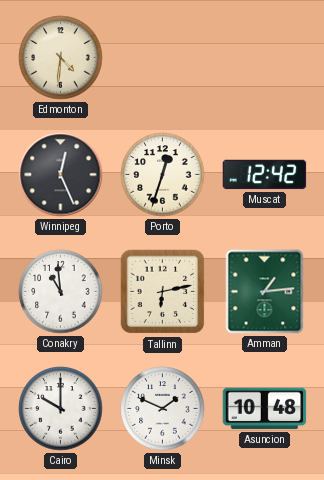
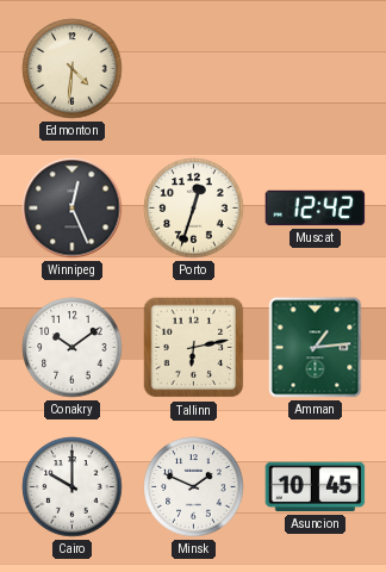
Conakry: 10:59 -> 10:09
Asuncion: 10:48 -> 10:45
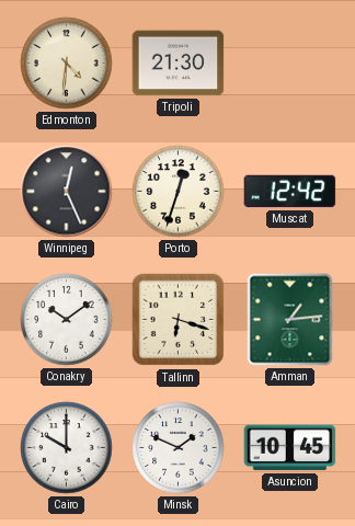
Tripoli: none -> 21:30
Tallinn: 6:13 -> 6:18
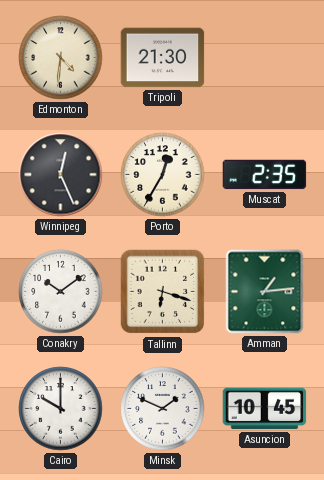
Porto: 12:33 -> 12:35
Muscat: 12:42 -> 2:35
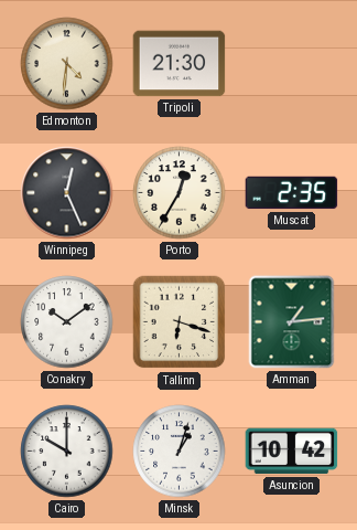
Minsk: 1:49 -> 1:03
Asuncion: 10:45 -> 10:42
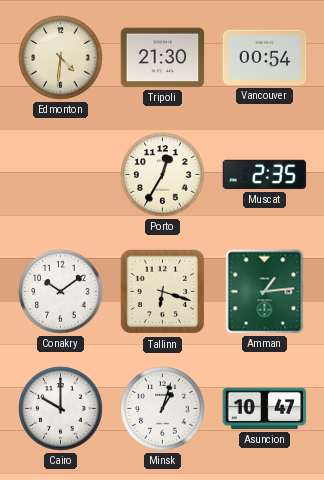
Vancouver: none -> 00:54
Winnipeg: 12:26 -> none
Asuncion: 10:42 -> 10:47
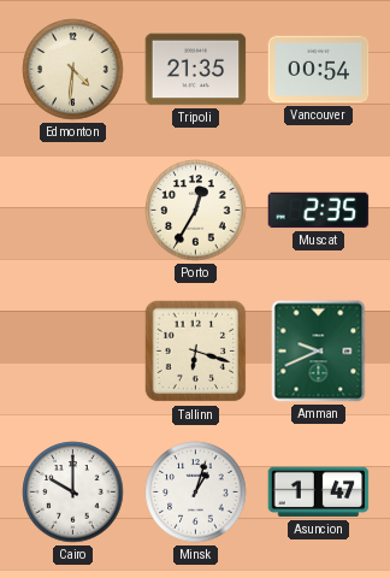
Tripoli: 21:30 -> 21:35
Conakry: 10:09 -> none
Amman: 1:14 -> 9:41
Asuncion: 10:47 -> 1:47
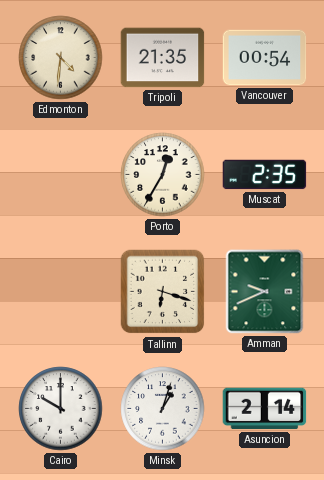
Asuncion: 1:47 -> 2:14
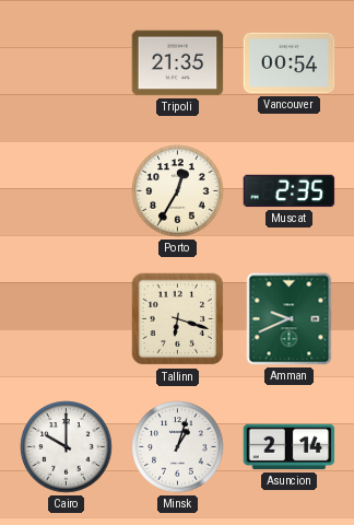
Edmonton: 4:31 -> none
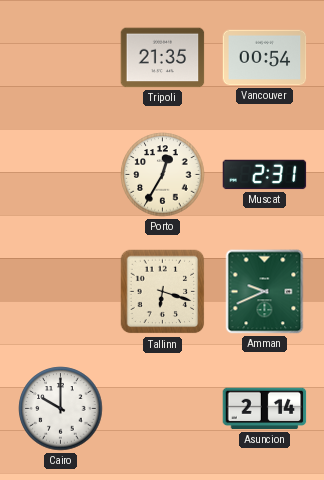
Muscat: 2:35 -> 2:31
Minsk: 1:03 -> none
